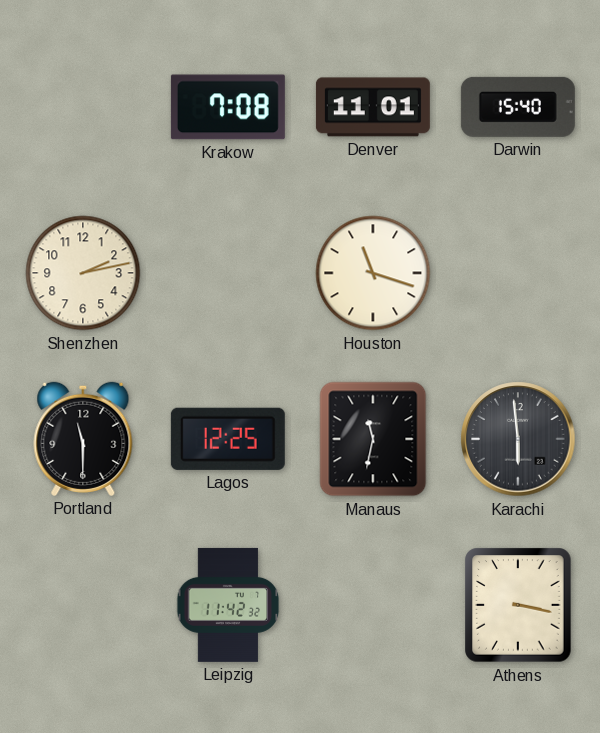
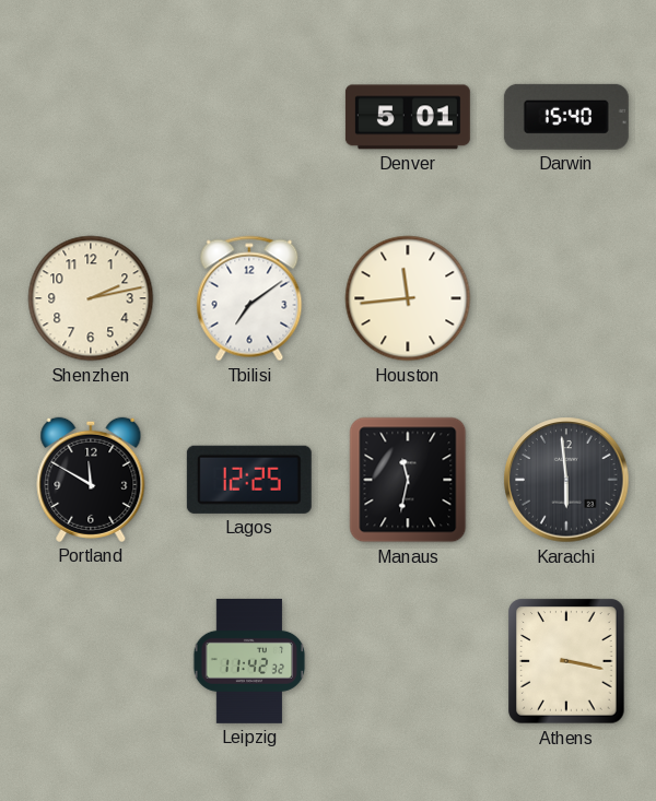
Krakow: 7:08 -> none
Denver: 11:01 -> 5:01
Tbilisi: none -> 7:09
Houston: 11:18 -> 11:44
Portland: 11:30 -> 11:50
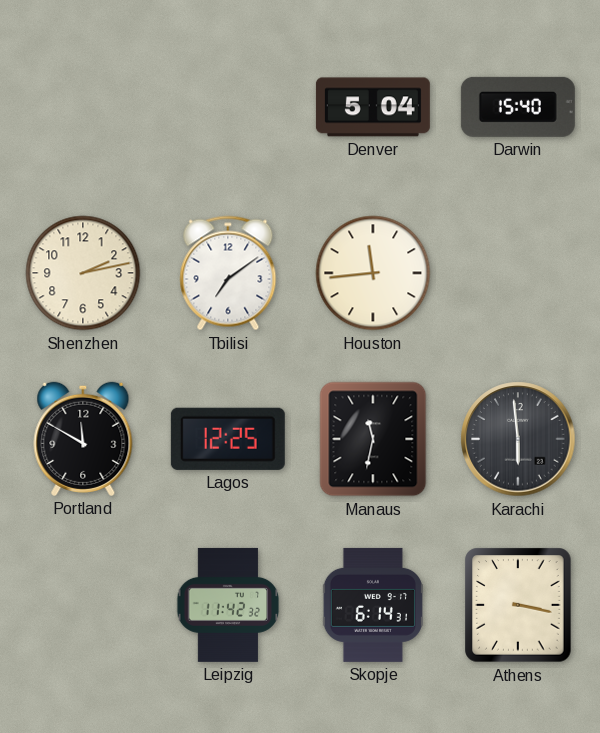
Denver: 5:01 -> 5:04
Skopje: none -> 6:14
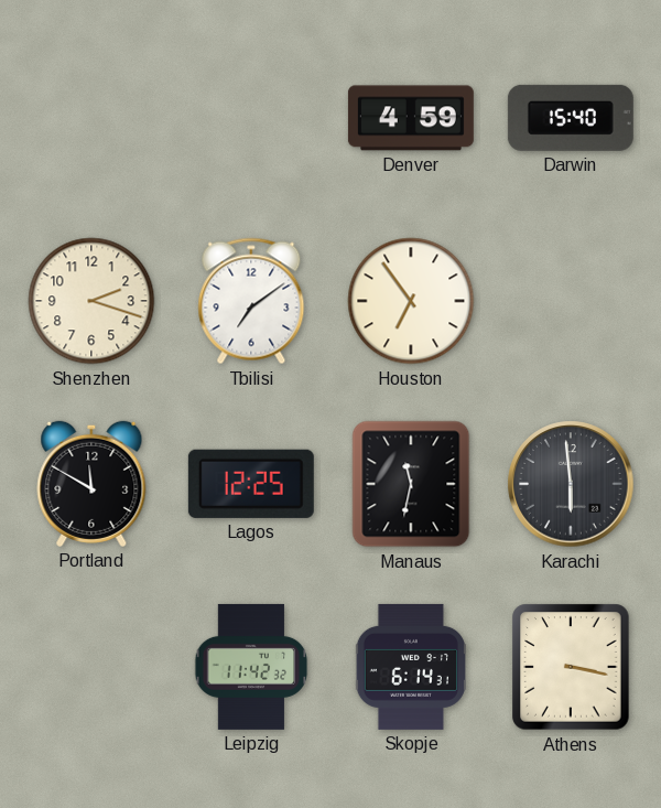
Denver: 5:04 -> 4:59
Shenzhen: 2:13 -> 2:18
Houston: 11:44 -> 6:54
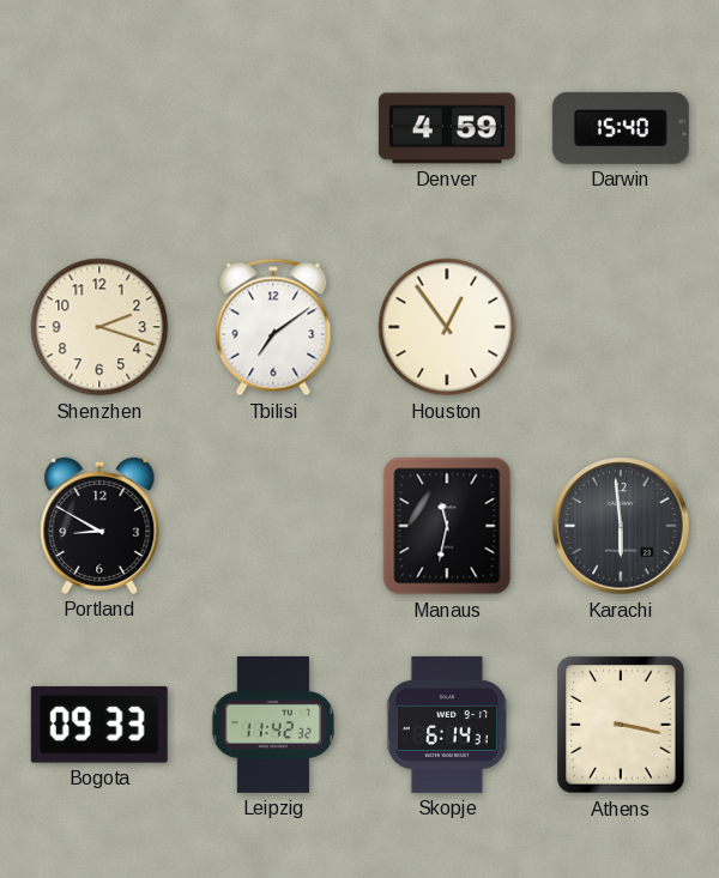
Houston: 6:54 -> 12:54
Portland: 11:50 -> 8:50
Lagos: 12:25 -> none
Bogota: none -> 09:33
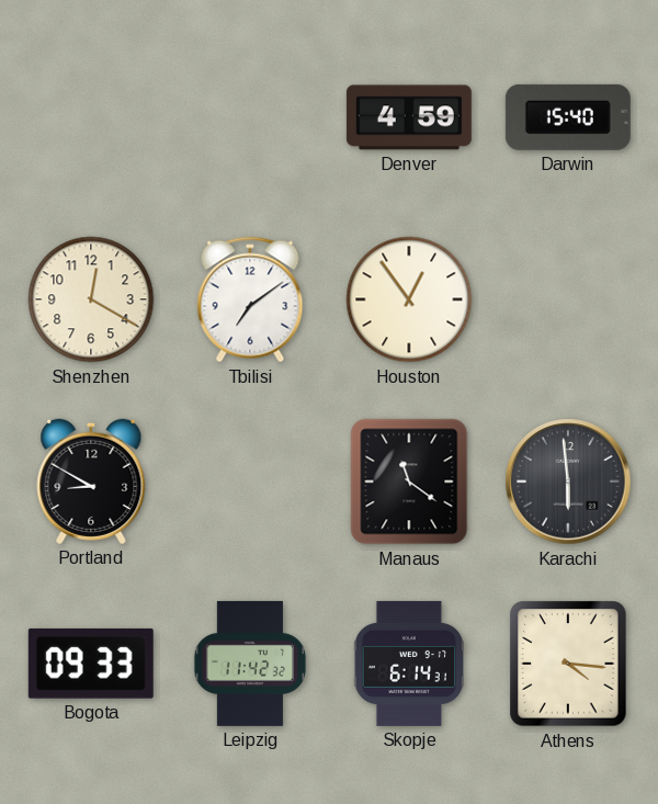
Shenzhen: 2:18 -> 12:20
Manaus: 11:32 -> 11:21
Athens: 3:17 -> 4:16
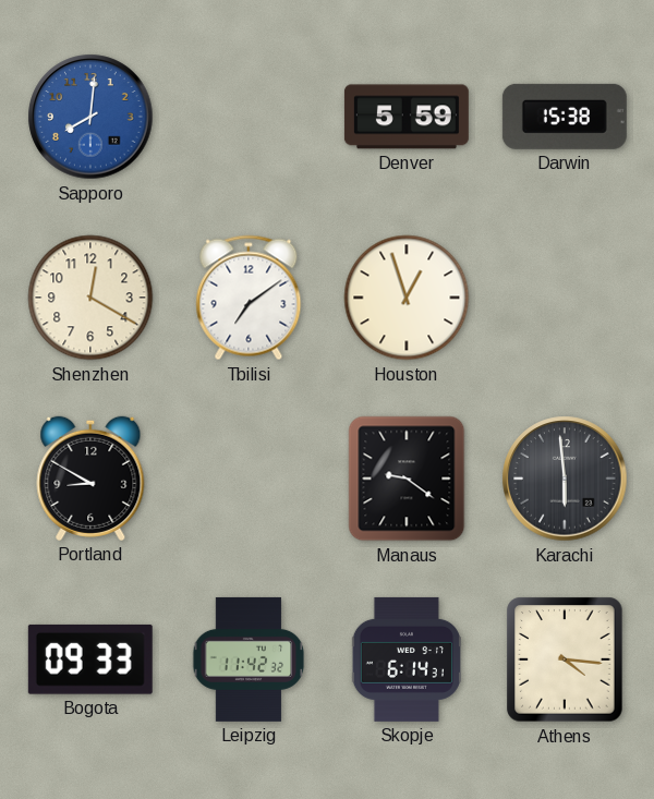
Sapporo: none -> 8:01
Denver: 4:59 -> 5:59
Darwin: 15:40 -> 15:38
Houston: 12:54 -> 12:57
Manaus: 11:21 -> 9:21
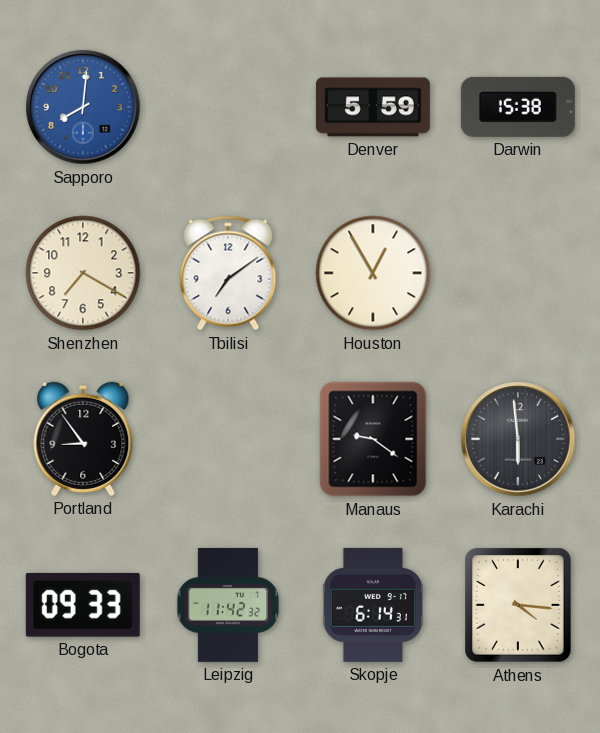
Shenzhen: 12:20 -> 7:20
Houston: 12:57 -> 12:55
Portland: 8:50 -> 8:54
